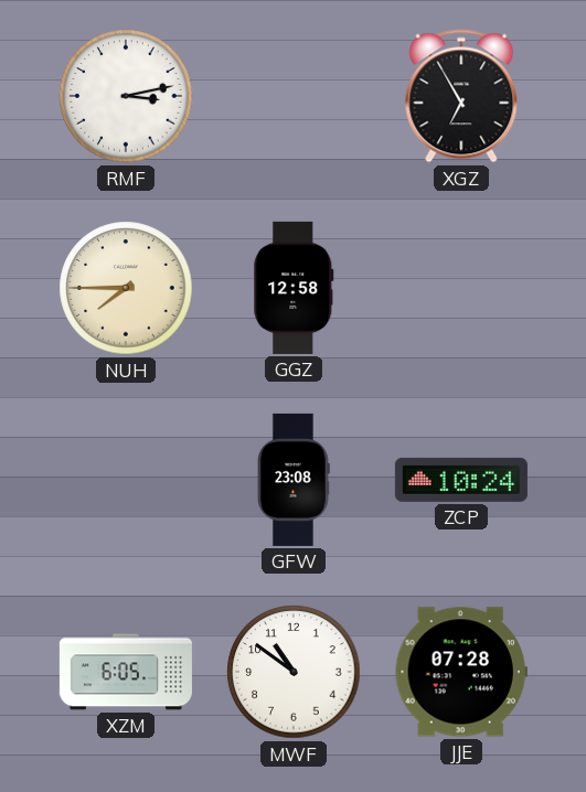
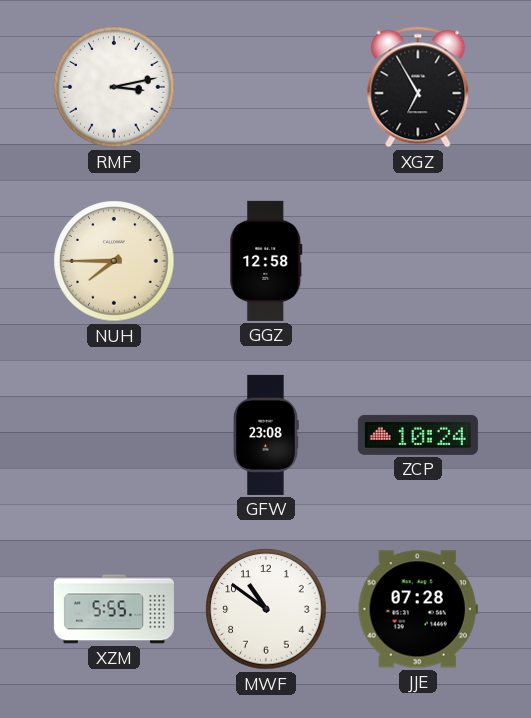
XZM: 6:05 -> 5:55
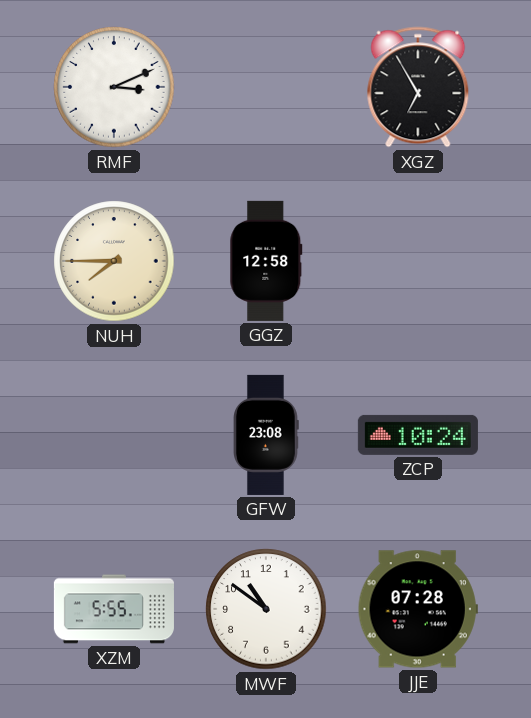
RMF: 3:13 -> 3:11
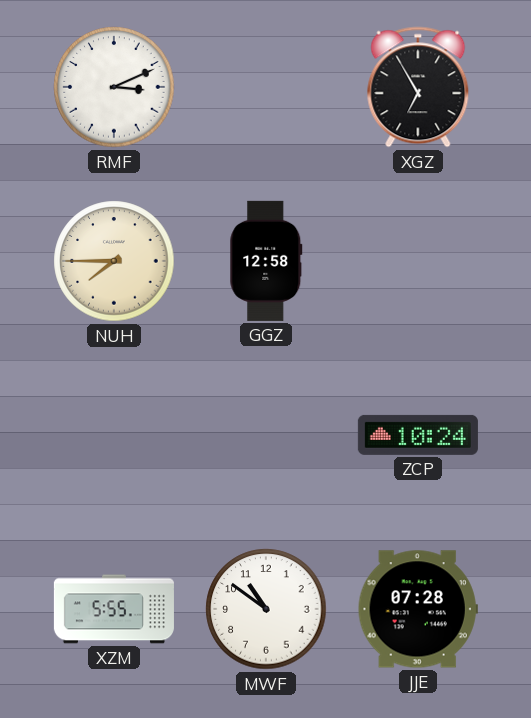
GFW: 23:08 -> none
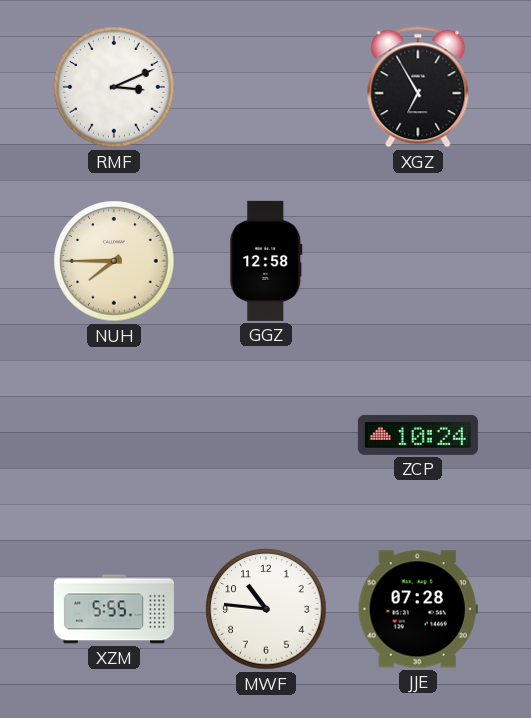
MWF: 10:51 -> 10:46
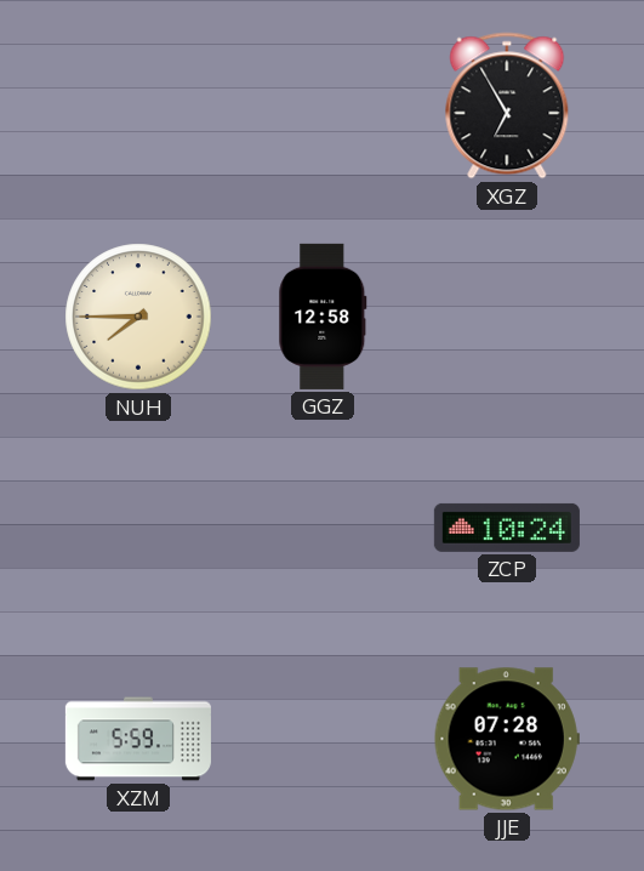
RMF: 3:11 -> none
XZM: 5:55 -> 5:59
MWF: 10:46 -> none
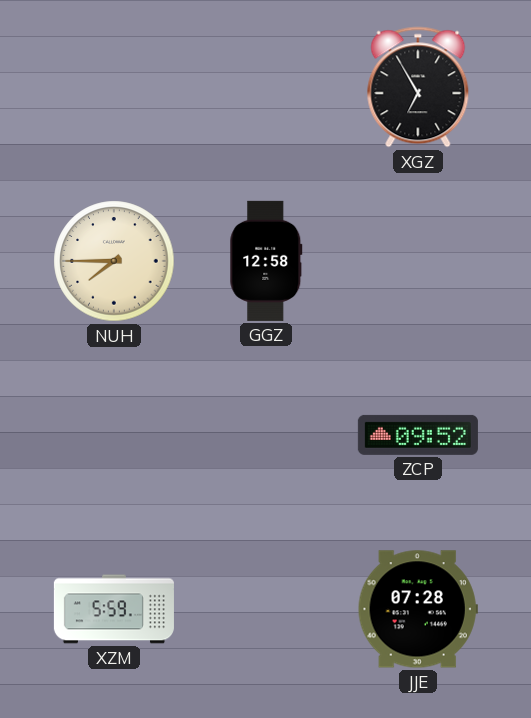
ZCP: 10:24 -> 09:52
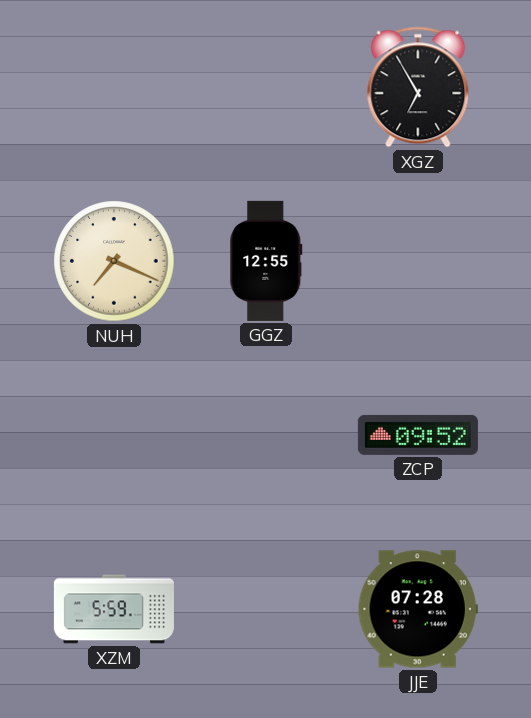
NUH: 7:45 -> 7:19
GGZ: 12:58 -> 12:55
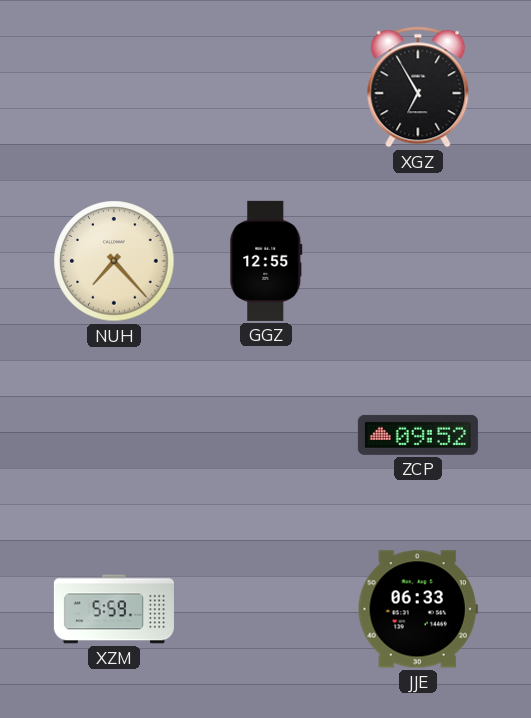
NUH: 7:19 -> 7:23
JJE: 07:28 -> 06:33
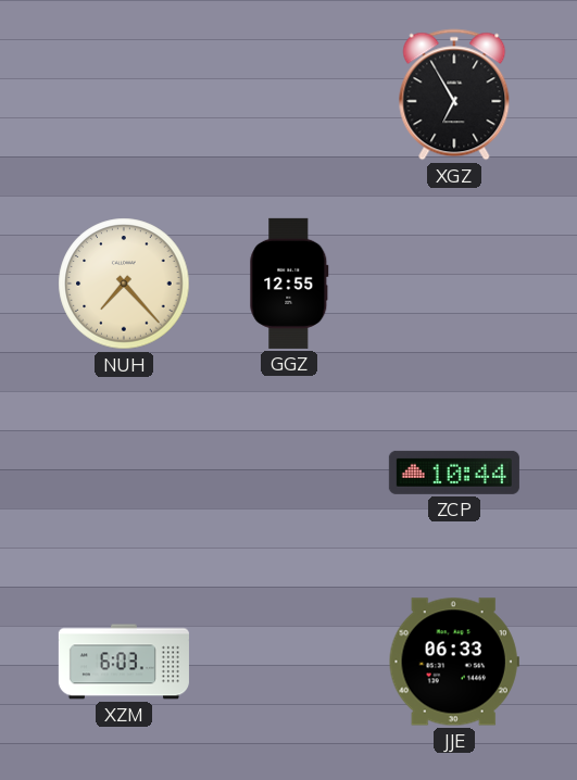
ZCP: 09:52 -> 10:44
XZM: 5:59 -> 6:03
